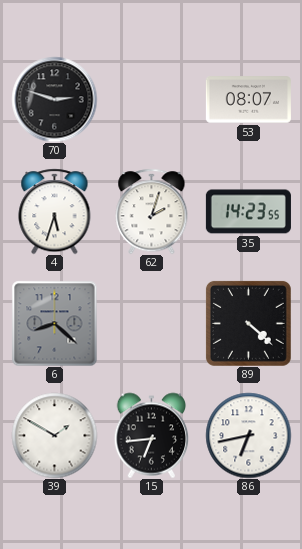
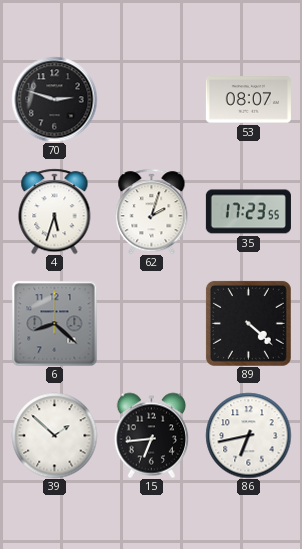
35: 14:23 -> 17:23
39: 1:50 -> 1:52
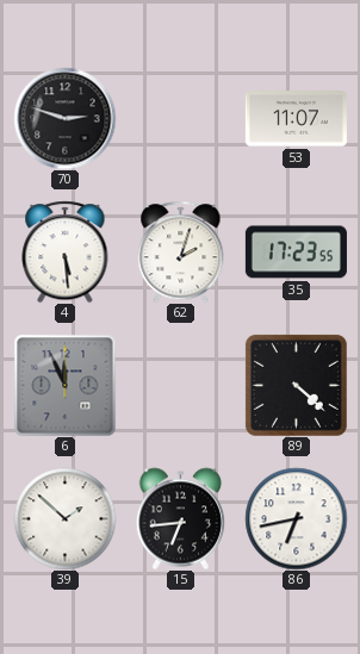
53: 08:07 -> 11:07
4: 5:33 -> 5:29
6: 8:22 -> 11:56
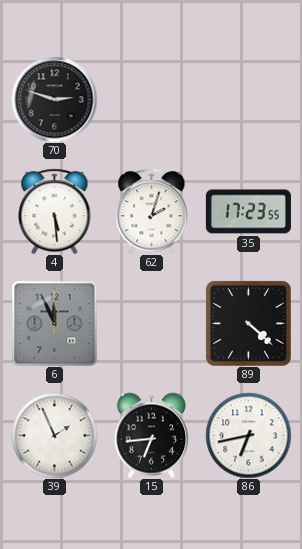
53: 11:07 -> none
39: 1:52 -> 1:56
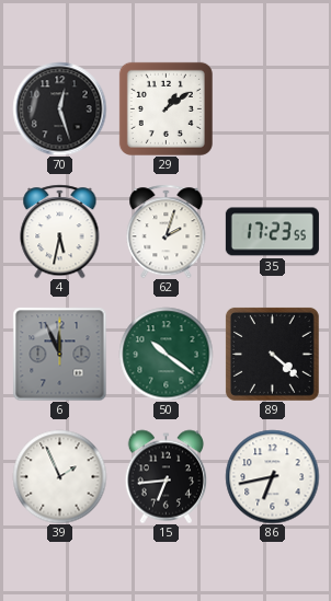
70: 2:48 -> 12:27
29: none -> 1:09
4: 5:29 -> 5:32
50: none -> 10:21
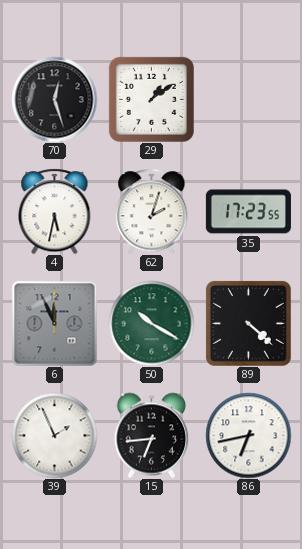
50: 10:21 -> 10:20
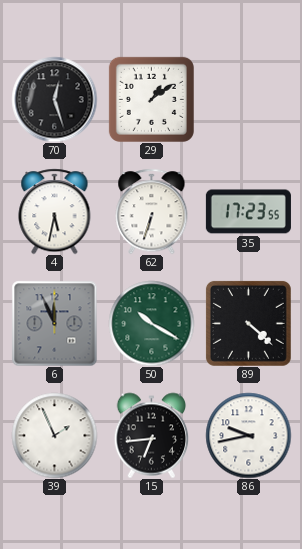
62: 2:03 -> 6:33
86: 6:43 -> 9:43
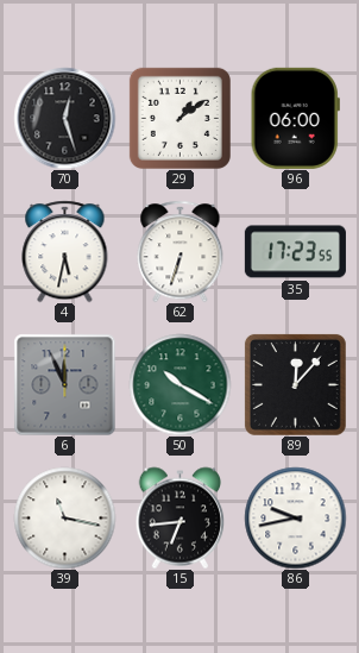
96: none -> 06:00
89: 4:22 -> 12:07
39: 1:56 -> 11:17
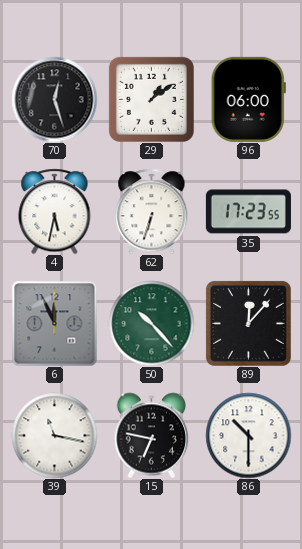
50: 10:20 -> 10:23
15: 6:44 -> 6:47
86: 9:43 -> 10:30
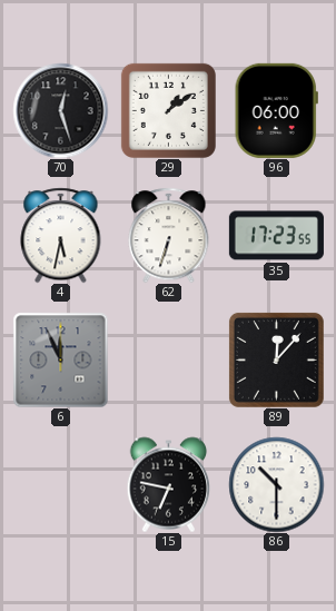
50: 10:23 -> none
39: 11:17 -> none
